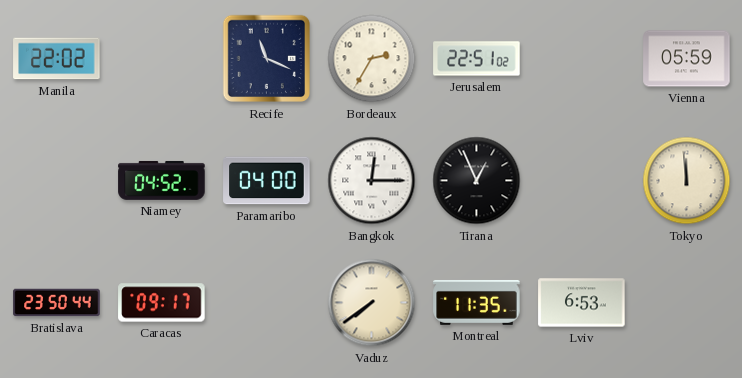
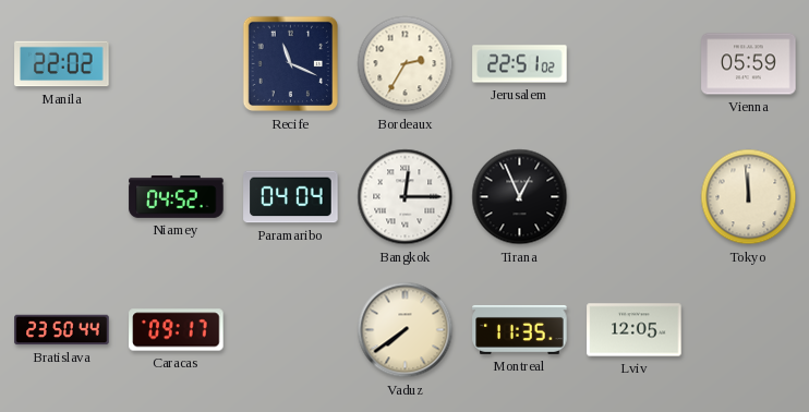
Paramaribo: 04:00 -> 04:04
Lviv: 6:53 -> 12:05
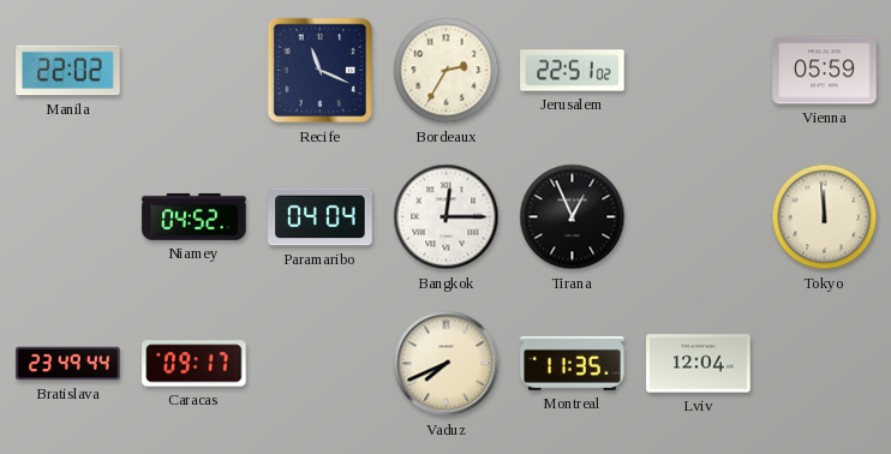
Bratislava: 23:50 -> 23:49
Vaduz: 7:39 -> 7:41
Lviv: 12:05 -> 12:04
